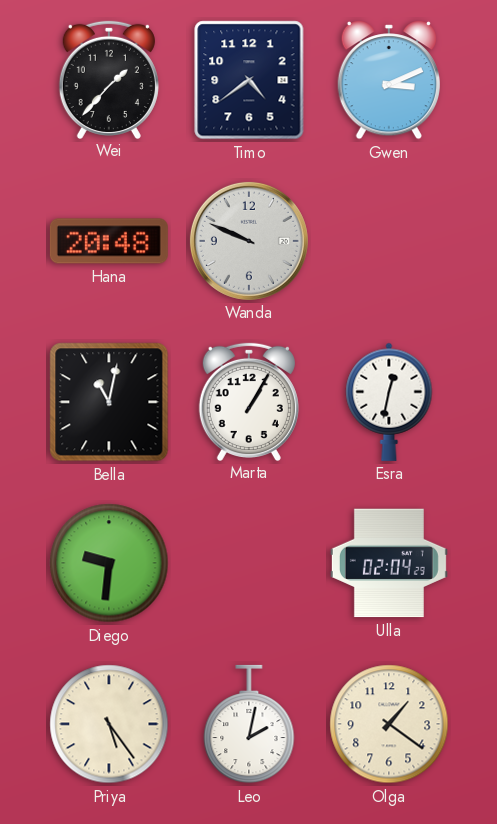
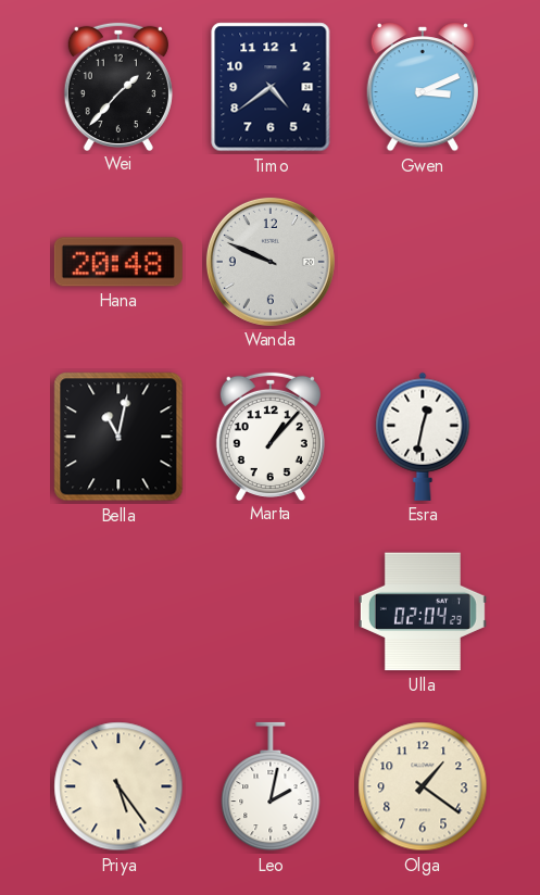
Marta: 1:05 -> 1:07
Diego: 9:31 -> none
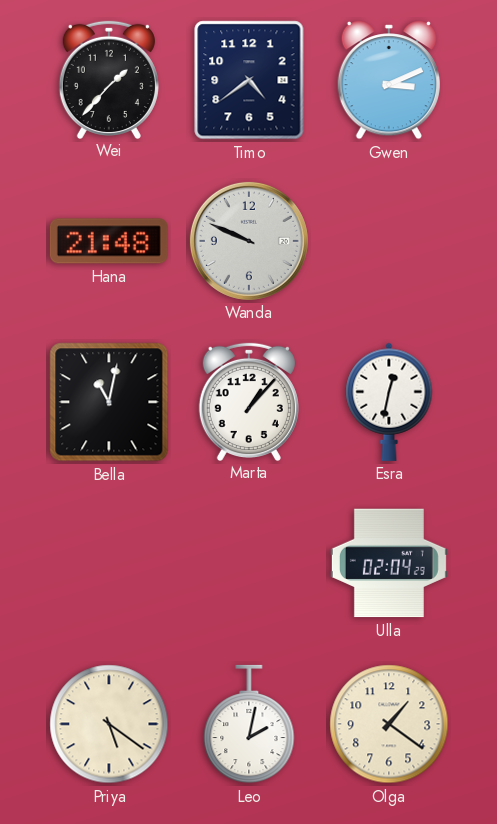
Hana: 20:48 -> 21:48
Priya: 5:24 -> 5:21
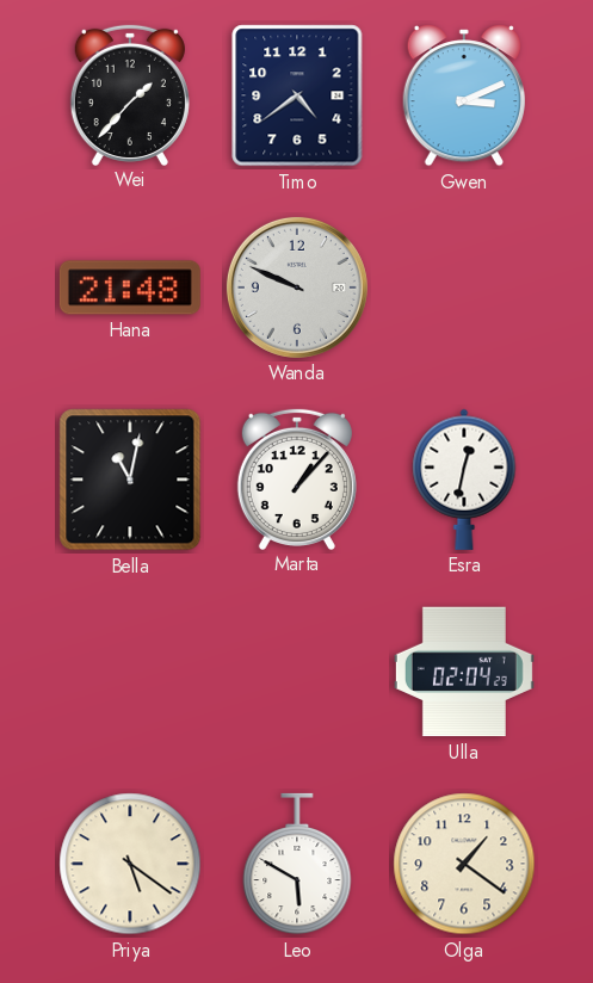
Leo: 2:02 -> 5:50
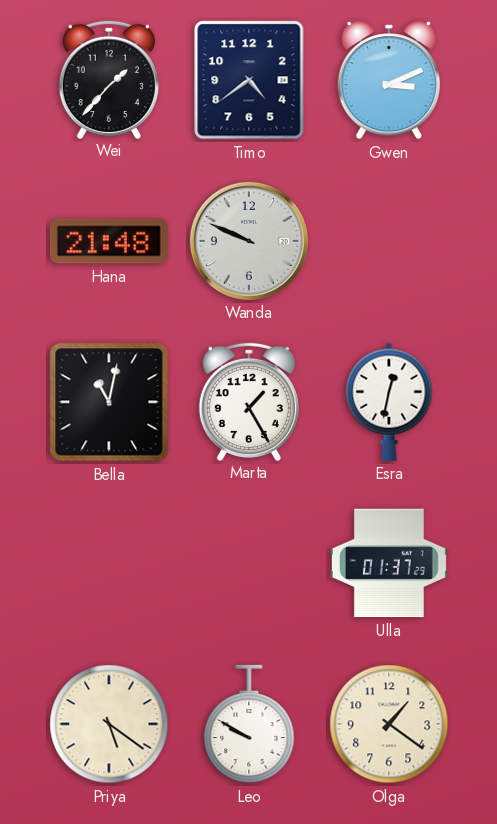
Marta: 1:07 -> 1:25
Ulla: 02:04 -> 01:37
Leo: 5:50 -> 9:50
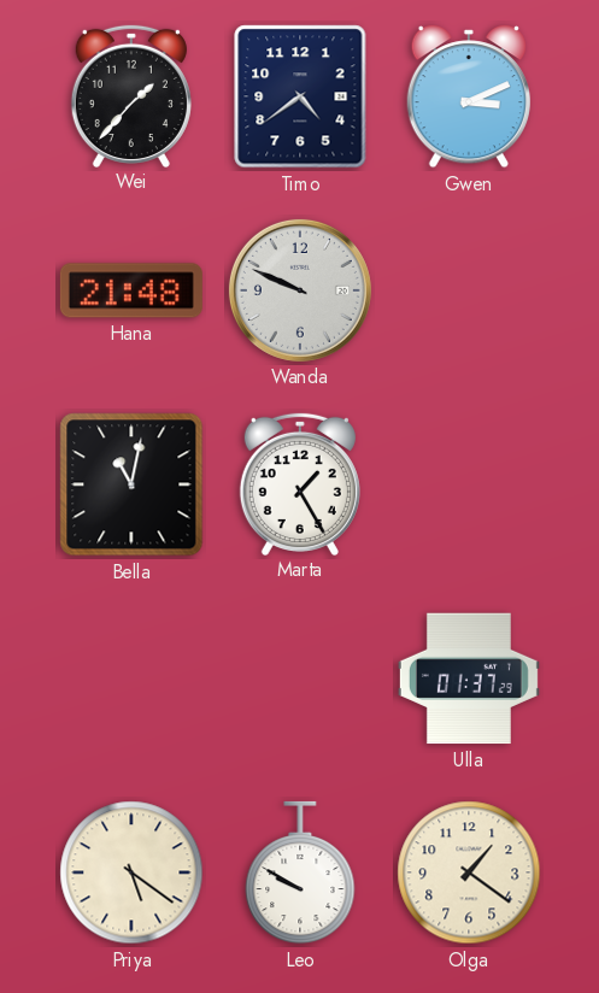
Esra: 12:32 -> none
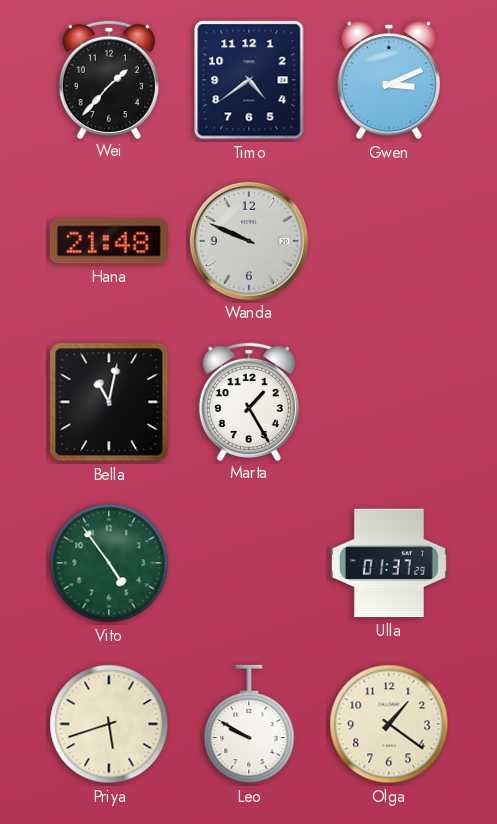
Vito: none -> 4:54
Priya: 5:21 -> 5:42
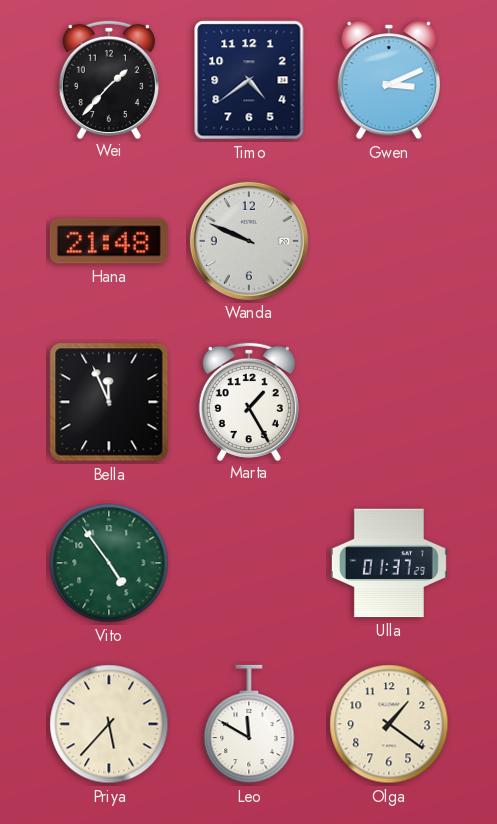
Bella: 11:02 -> 11:56
Priya: 5:42 -> 5:37
Leo: 9:50 -> 11:50
